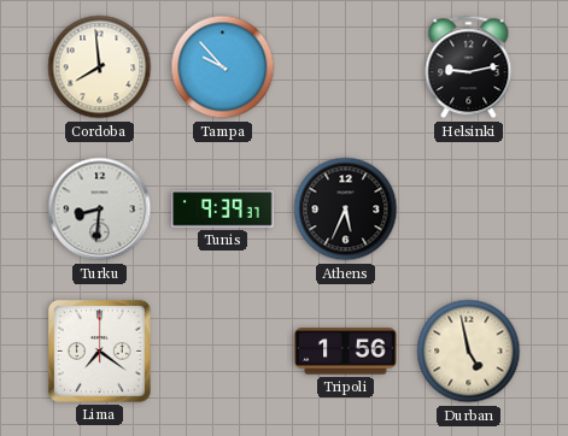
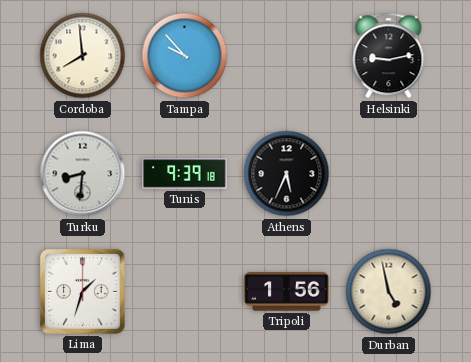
Tunis: 9:39:37 -> 9:39:18
Lima: 7:21 -> 1:33
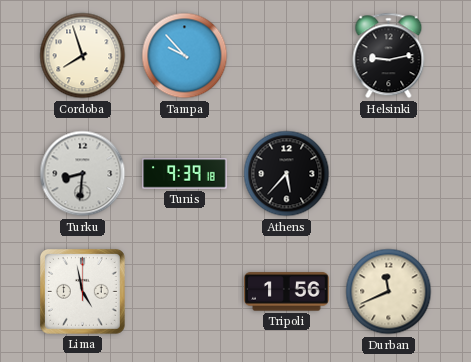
Cordoba: 7:59 -> 7:57
Athens: 5:34 -> 5:37
Lima: 1:33 -> 4:58
Durban: 4:58 -> 11:41
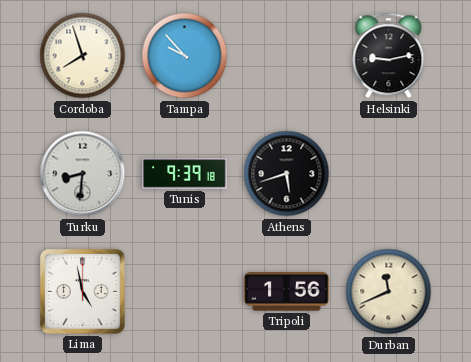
Athens: 5:37 -> 5:42
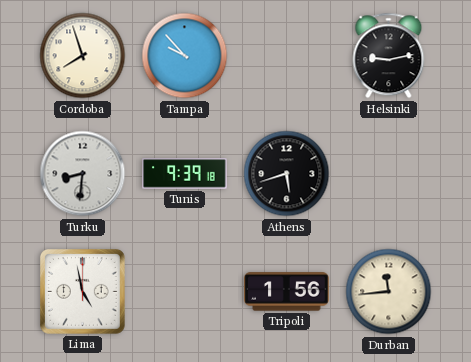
Durban: 11:41 -> 11:44
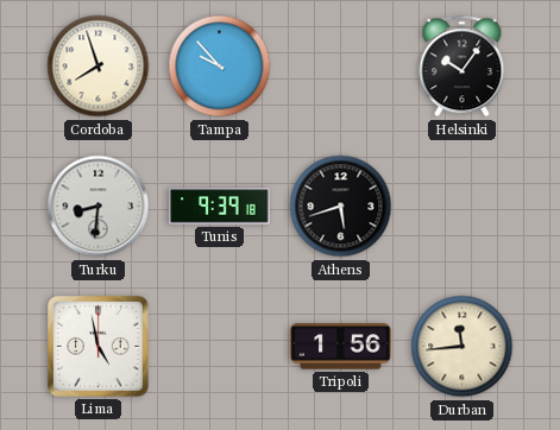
Helsinki: 9:13 -> 10:06
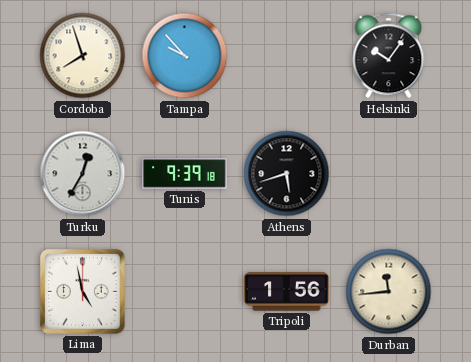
Turku: 8:31 -> 12:35
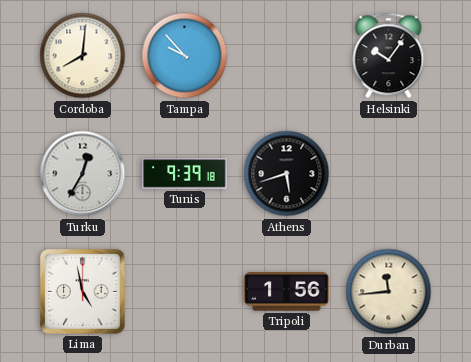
Cordoba: 7:57 -> 8:01
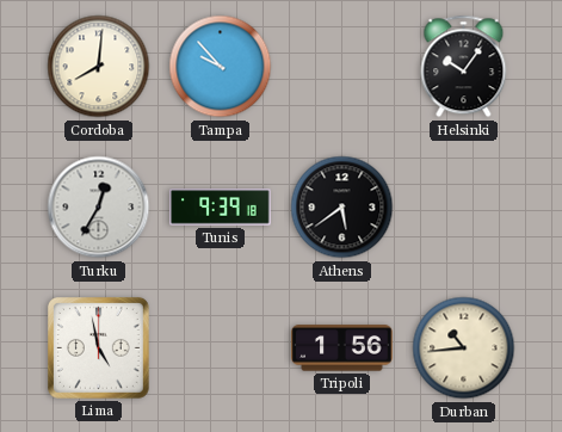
Athens: 5:42 -> 5:39
Durban: 11:44 -> 10:44
